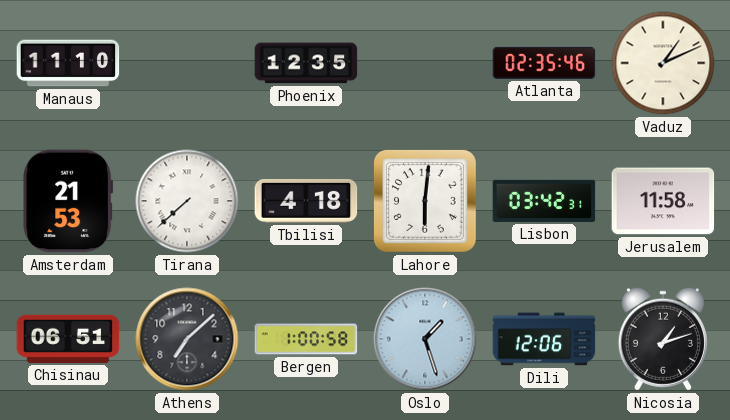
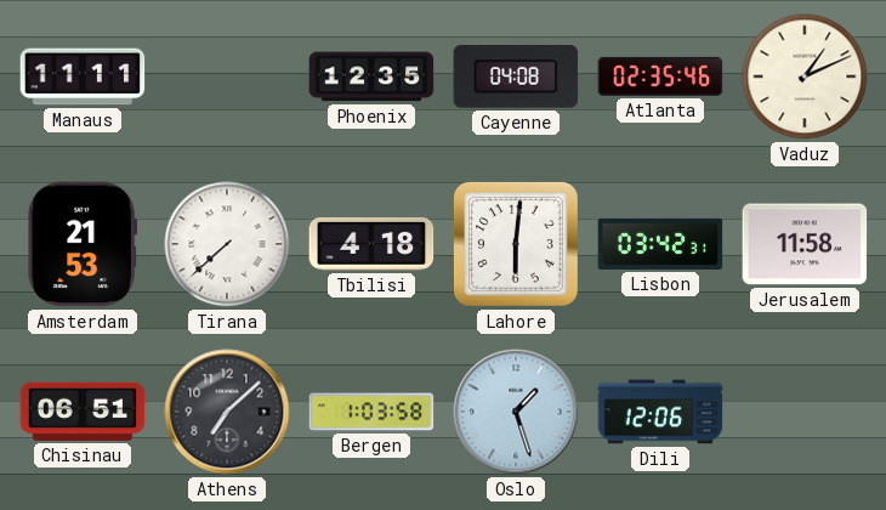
Manaus: 11:10 -> 11:11
Cayenne: none -> 04:08
Bergen: 1:00 -> 1:03
Nicosia: 1:12 -> none
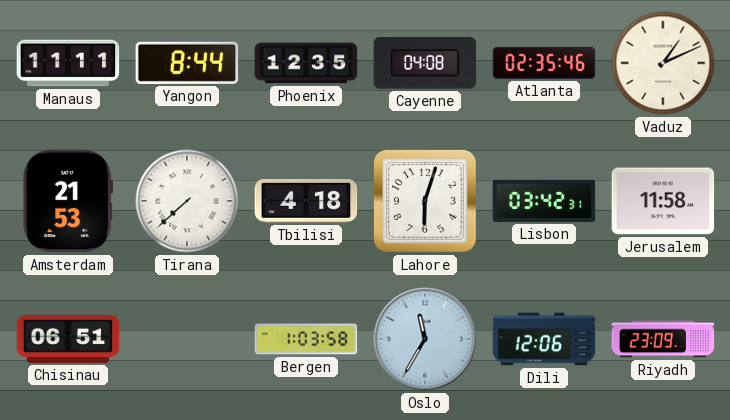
Yangon: none -> 8:44
Lahore: 6:01 -> 6:03
Athens: 7:08 -> none
Oslo: 1:27 -> 11:35
Riyadh: none -> 23:09
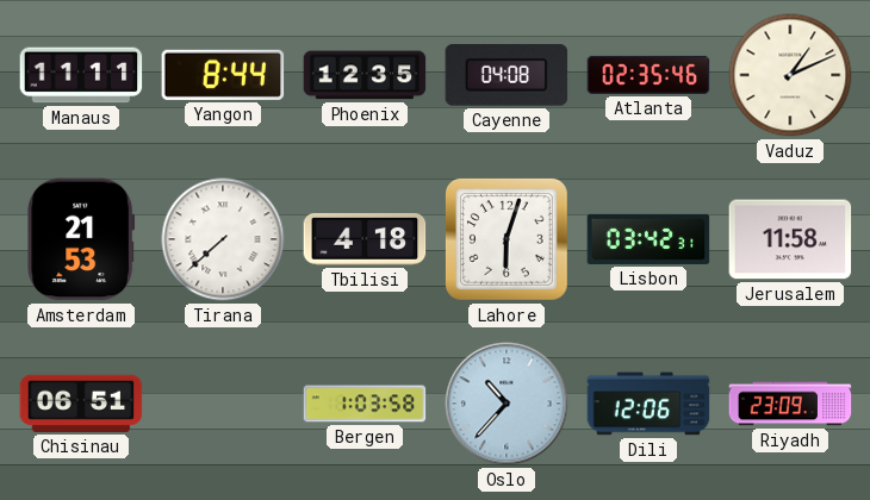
Oslo: 11:35 -> 10:37
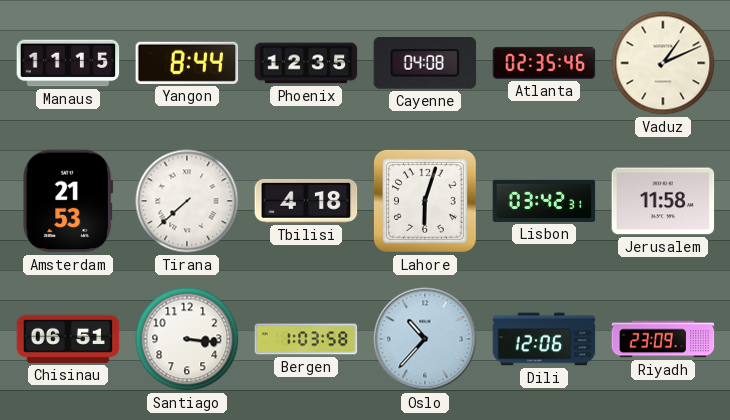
Manaus: 11:11 -> 11:15
Santiago: none -> 3:16
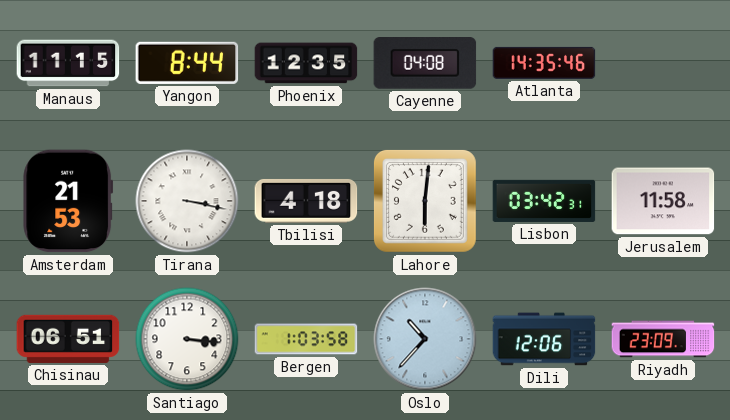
Atlanta: 02:35 -> 14:35
Vaduz: 1:11 -> none
Tirana: 7:38 -> 3:17
Lahore: 6:03 -> 6:01
